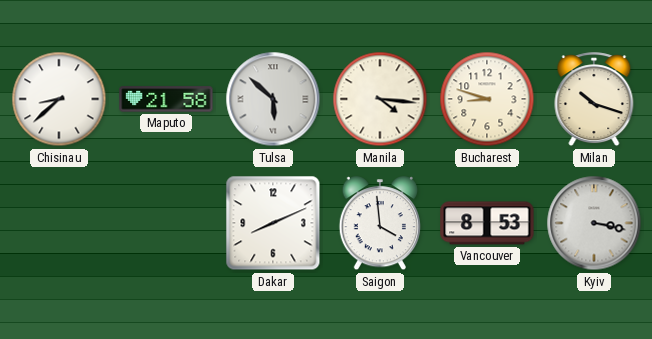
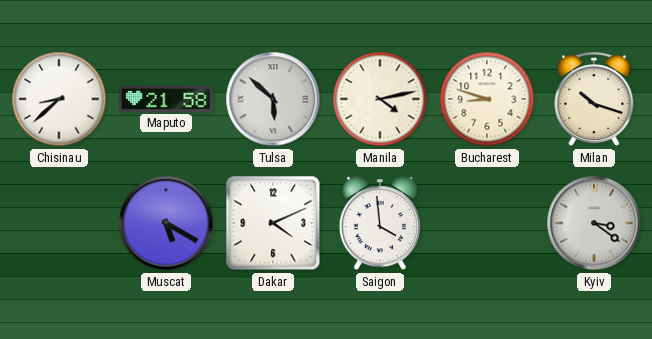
Manila: 4:16 -> 4:13
Muscat: none -> 5:20
Dakar: 8:11 -> 4:11
Vancouver: 8:53 -> none
Kyiv: 3:17 -> 3:21
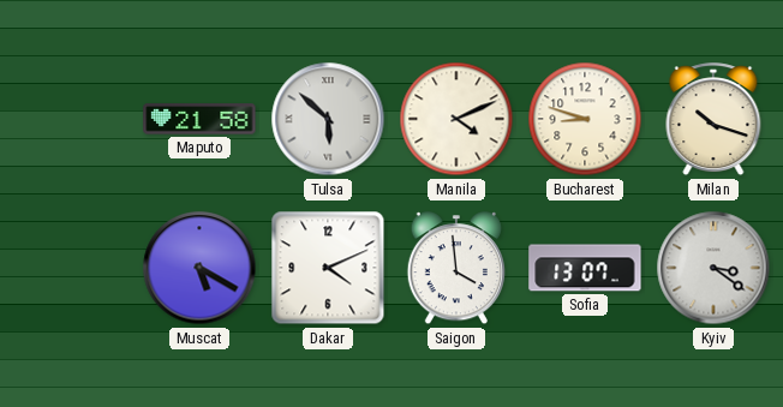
Chisinau: 8:38 -> none
Manila: 4:13 -> 4:11
Sofia: none -> 13:07
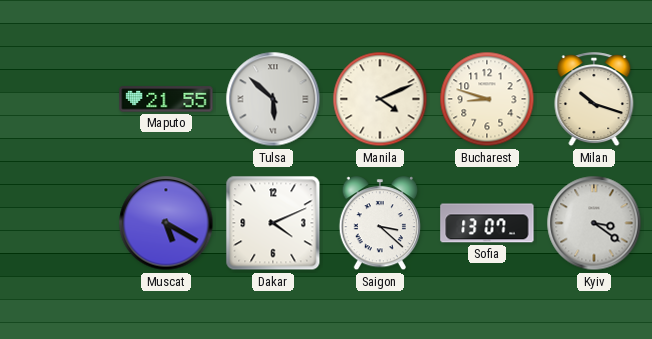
Maputo: 21:58 -> 21:55
Saigon: 3:59 -> 3:22
